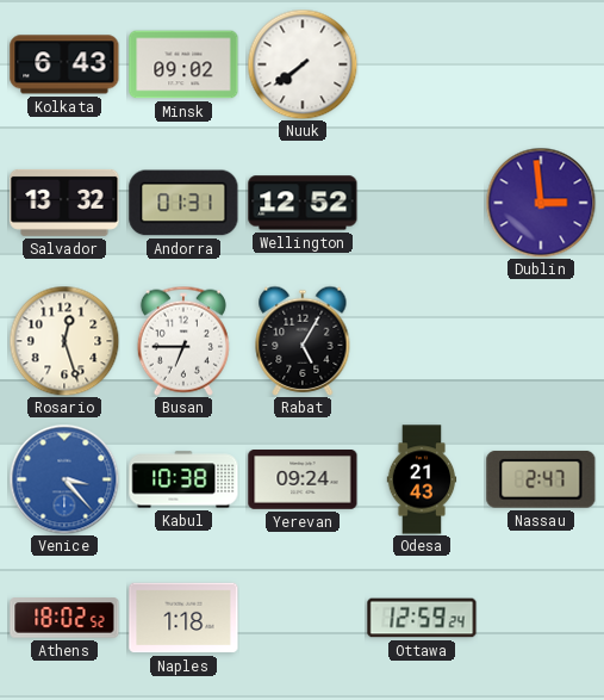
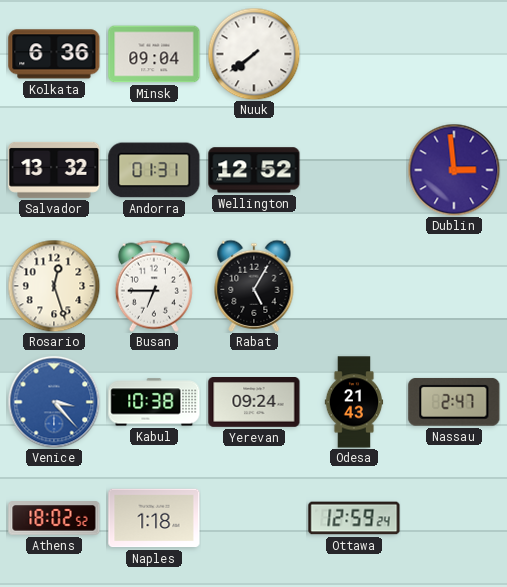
Kolkata: 6:43 -> 6:36
Minsk: 09:02 -> 09:04
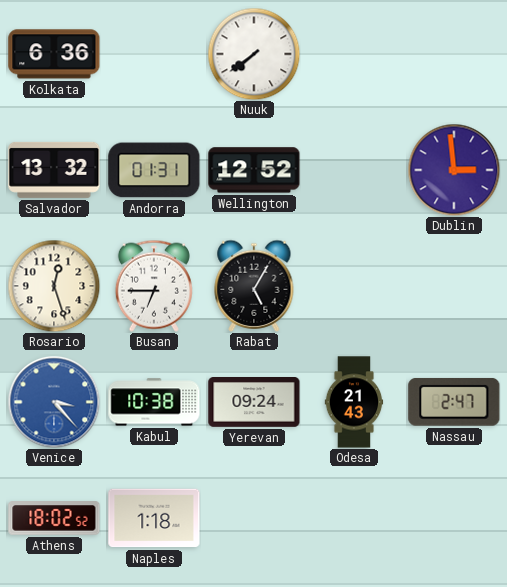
Minsk: 09:04 -> none
Ottawa: 12:59 -> none
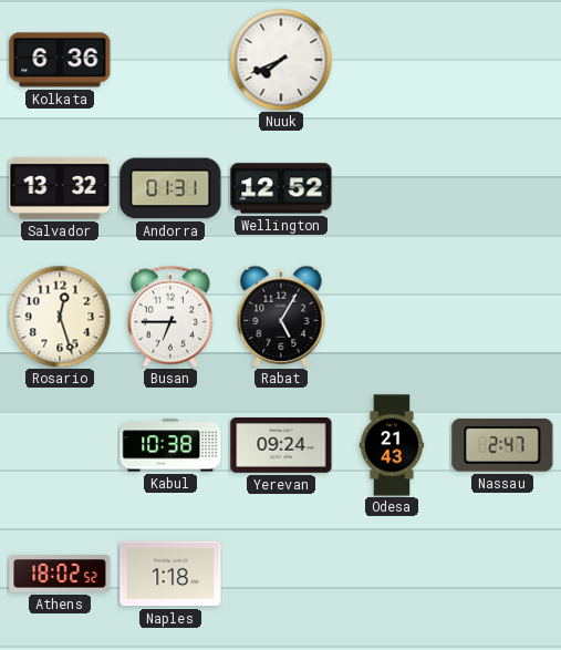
Nuuk: 7:39 -> 7:41
Dublin: 2:59 -> none
Venice: 3:23 -> none
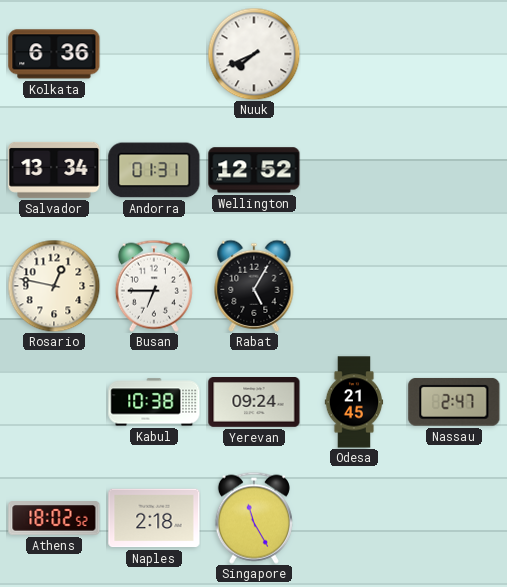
Salvador: 13:32 -> 13:34
Rosario: 12:27 -> 12:47
Odesa: 21:43 -> 21:45
Naples: 1:18 -> 2:18
Singapore: none -> 11:25
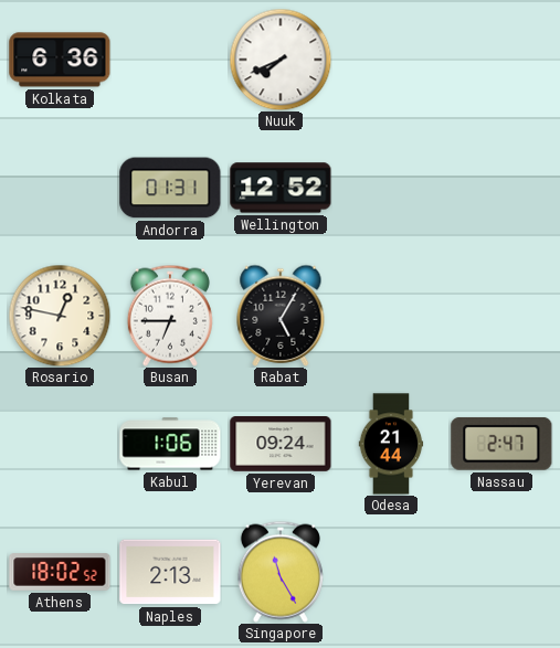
Salvador: 13:34 -> none
Kabul: 10:38 -> 1:06
Odesa: 21:45 -> 21:44
Naples: 2:18 -> 2:13
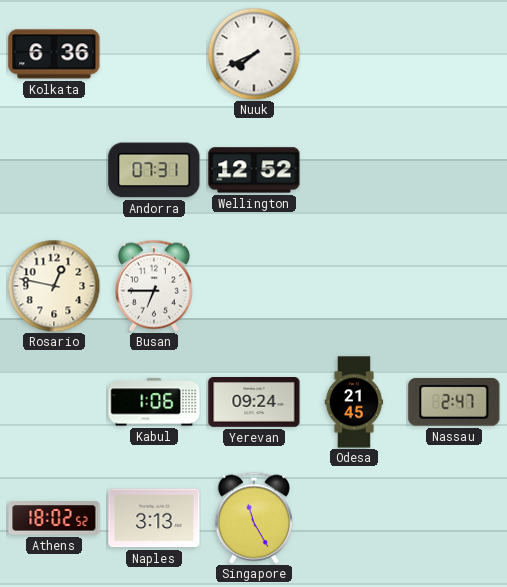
Andorra: 01:31 -> 07:31
Rabat: 5:05 -> none
Odesa: 21:44 -> 21:45
Naples: 2:13 -> 3:13
